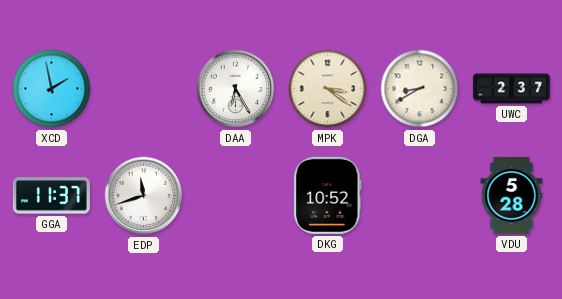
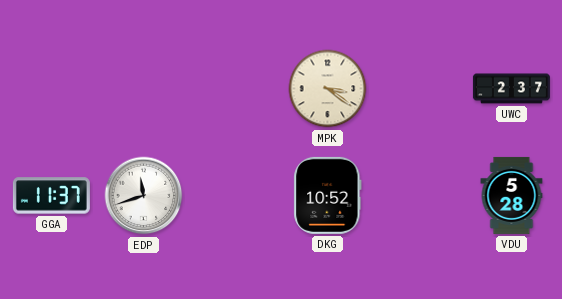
XCD: 1:58 -> none
DAA: 6:25 -> none
DGA: 8:40 -> none
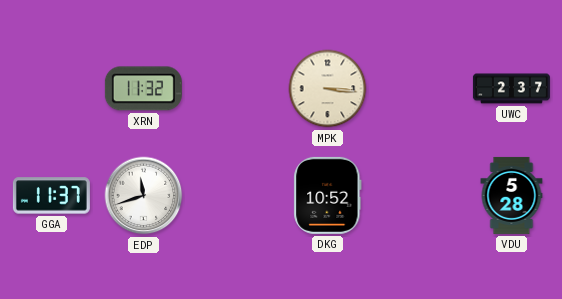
XRN: none -> 11:32
MPK: 3:21 -> 3:16
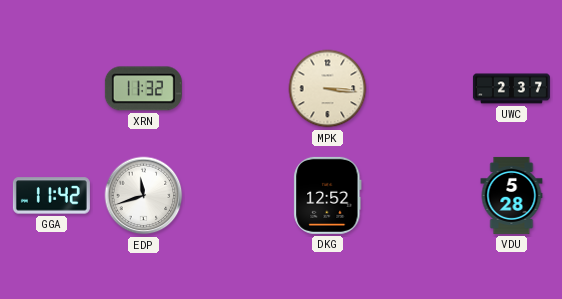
GGA: 11:37 -> 11:42
DKG: 10:52 -> 12:52
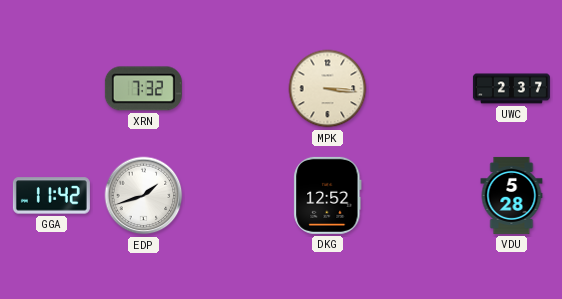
XRN: 11:32 -> 7:32
EDP: 11:42 -> 1:42
